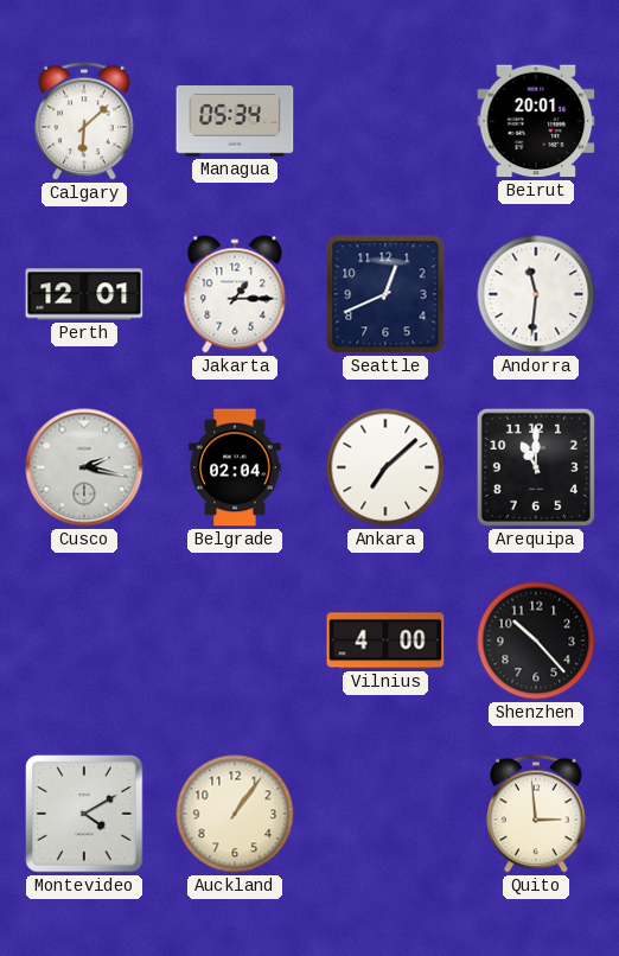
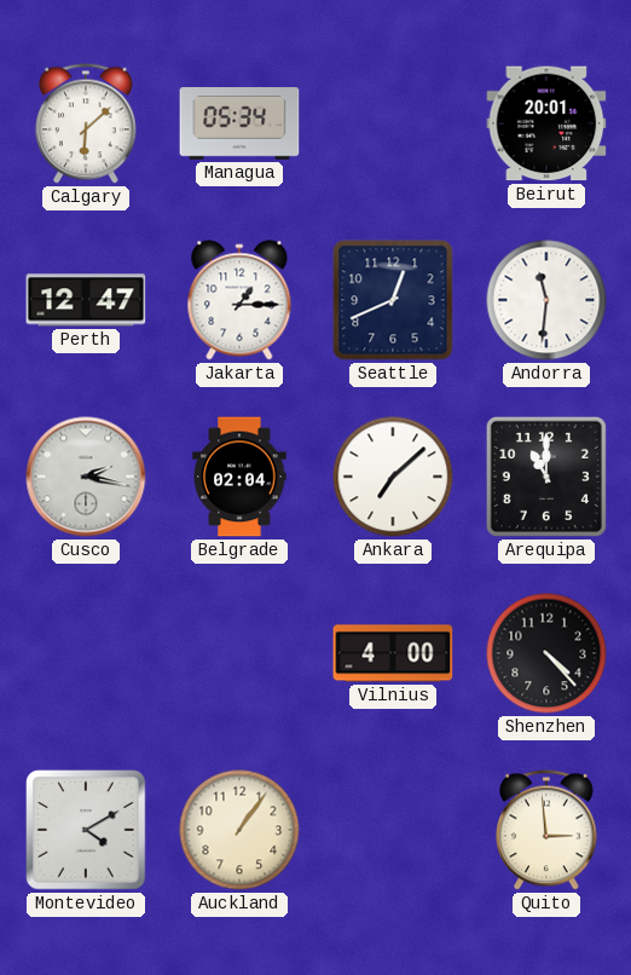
Perth: 12:01 -> 12:47
Shenzhen: 10:23 -> 4:23
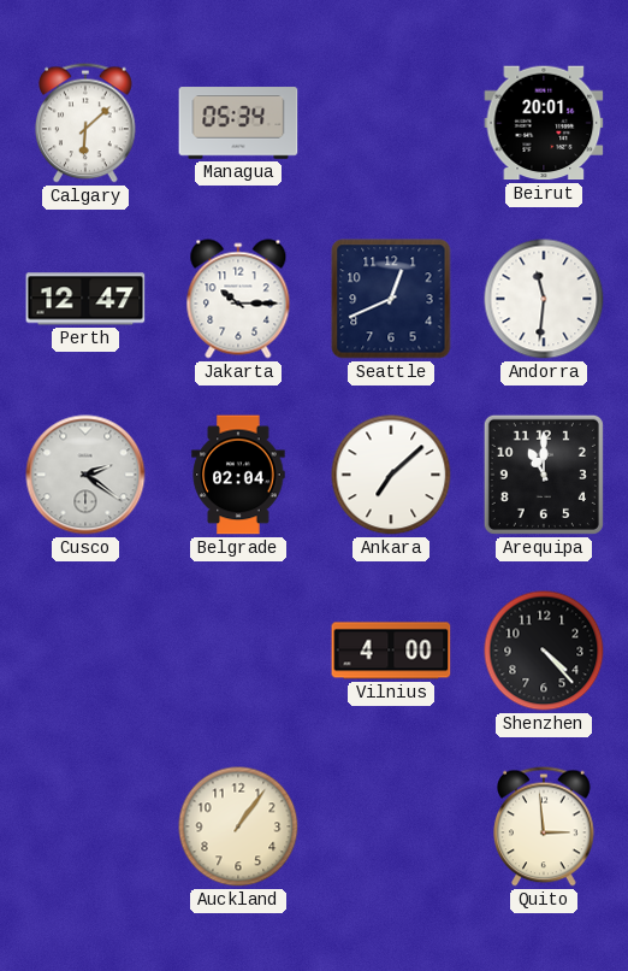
Jakarta: 1:15 -> 10:15
Cusco: 2:17 -> 2:21
Montevideo: 4:10 -> none
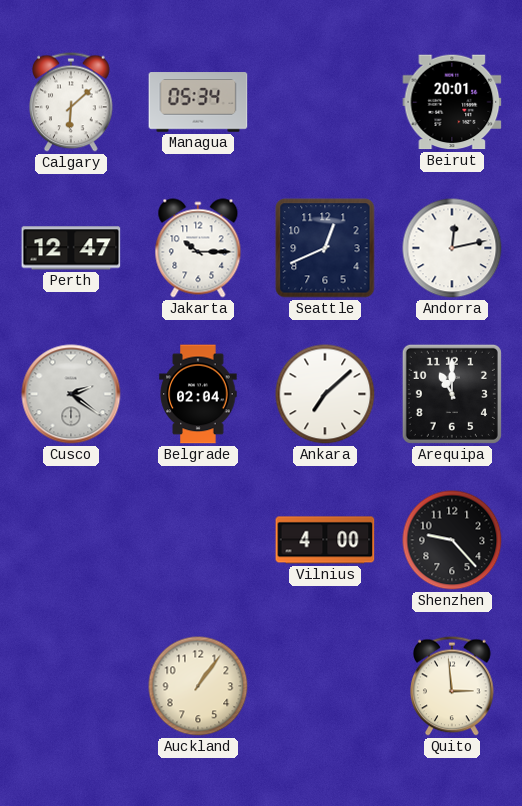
Andorra: 11:31 -> 12:13
Shenzhen: 4:23 -> 9:23
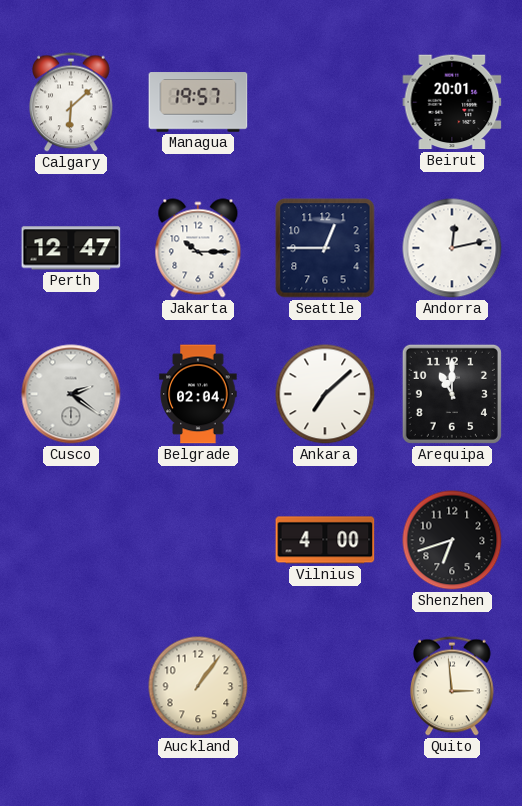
Managua: 05:34 -> 19:57
Seattle: 12:41 -> 12:45
Shenzhen: 9:23 -> 6:42
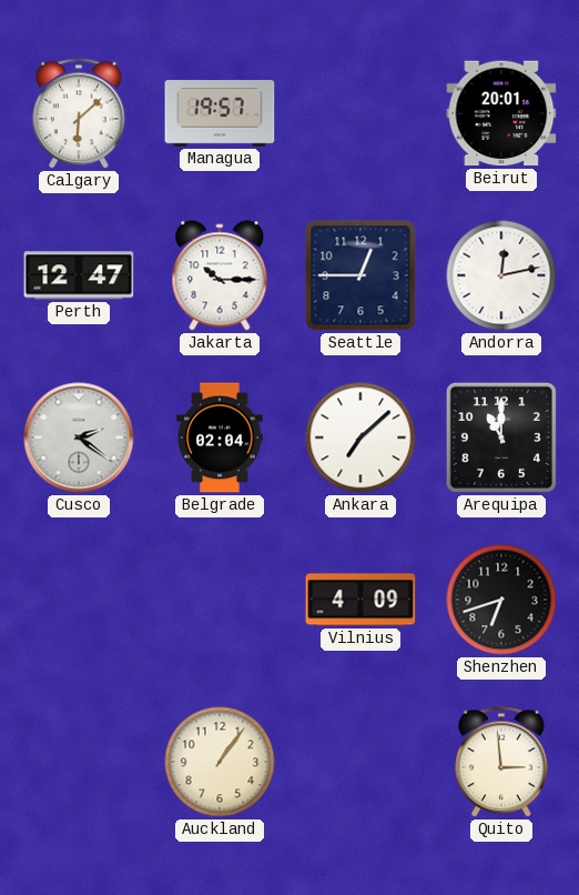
Vilnius: 4:00 -> 4:09
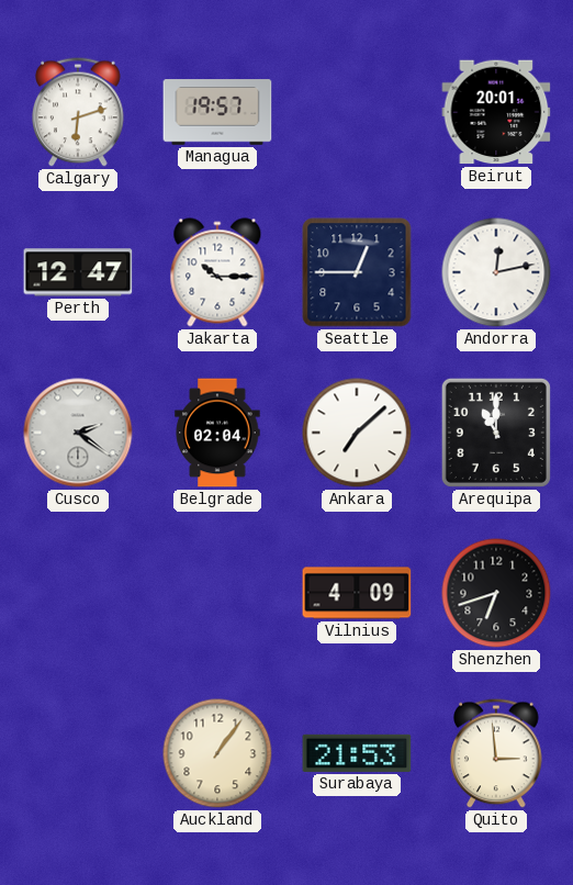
Calgary: 6:08 -> 6:12
Surabaya: none -> 21:53
